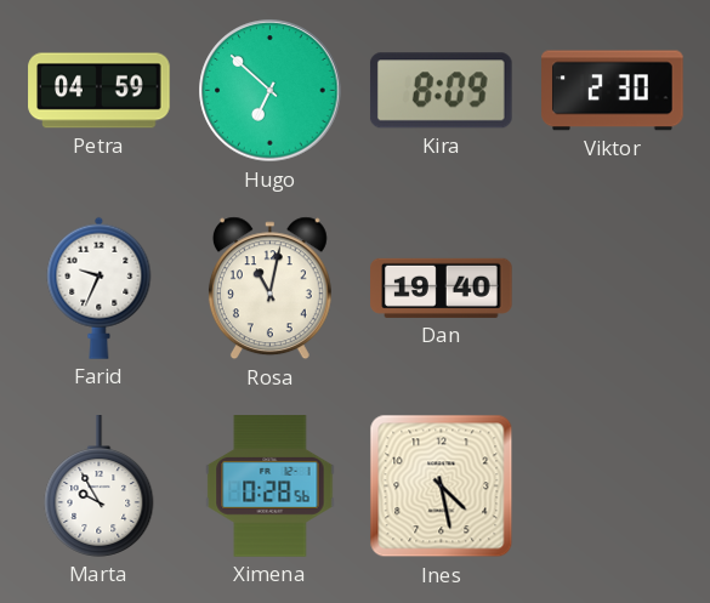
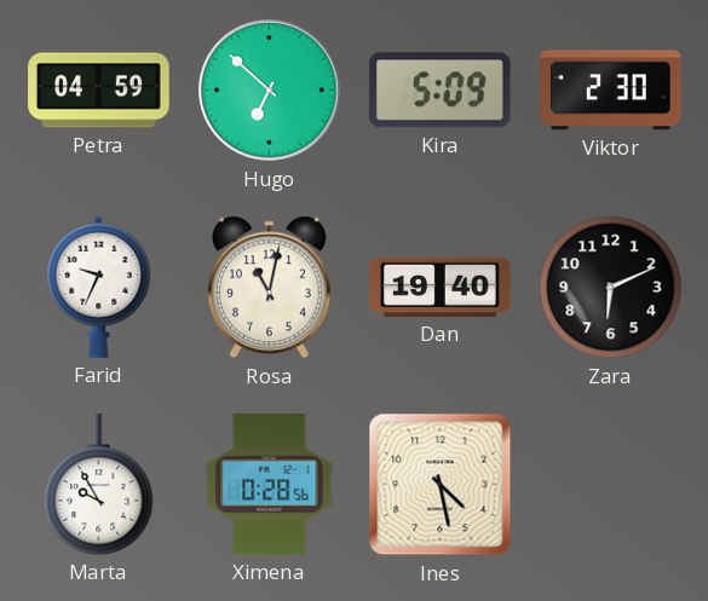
Kira: 8:09 -> 5:09
Zara: none -> 6:11
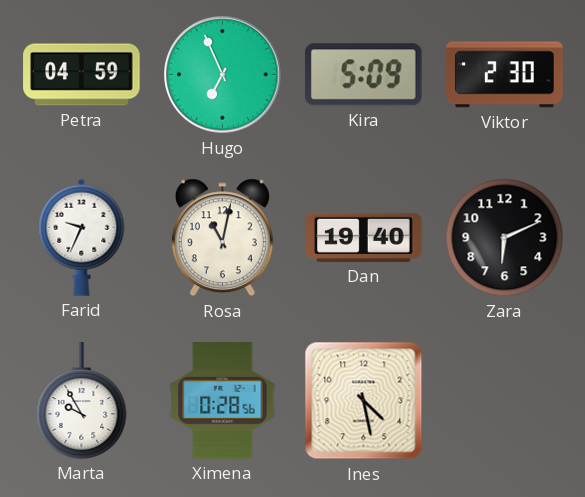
Hugo: 6:52 -> 6:56
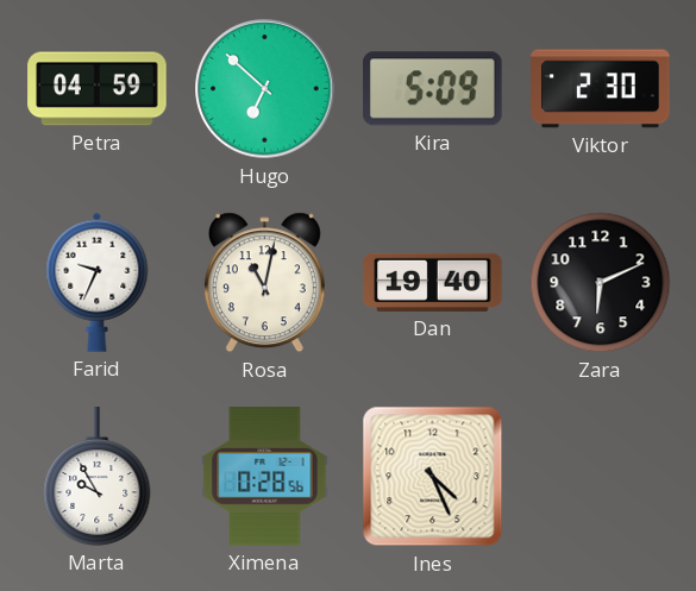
Hugo: 6:56 -> 6:52
Ines: 4:28 -> 4:26
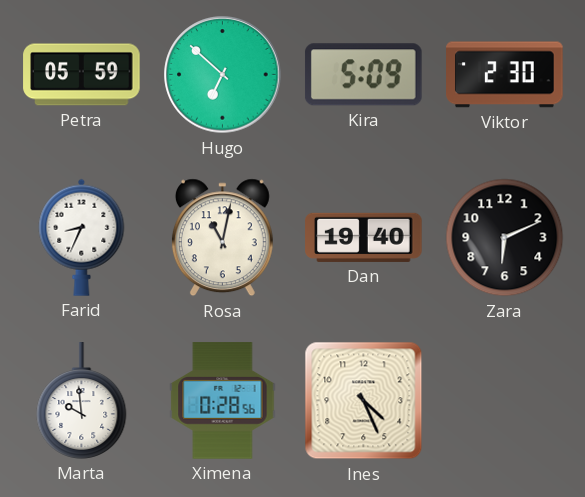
Petra: 04:59 -> 05:59
Farid: 9:34 -> 8:34
Marta: 9:55 -> 9:59
